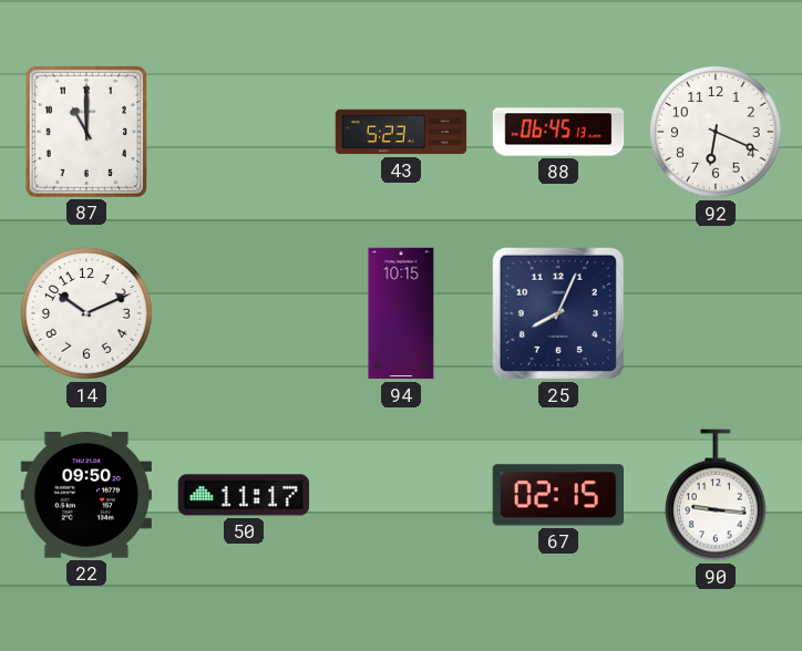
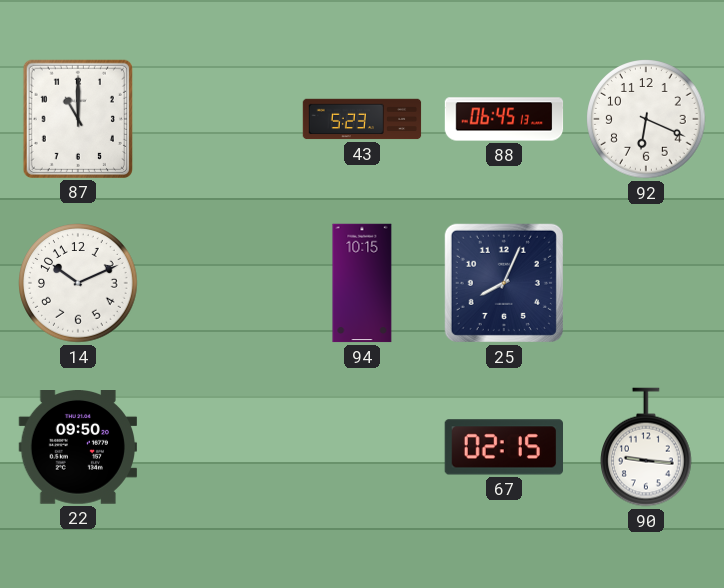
50: 11:17 -> none
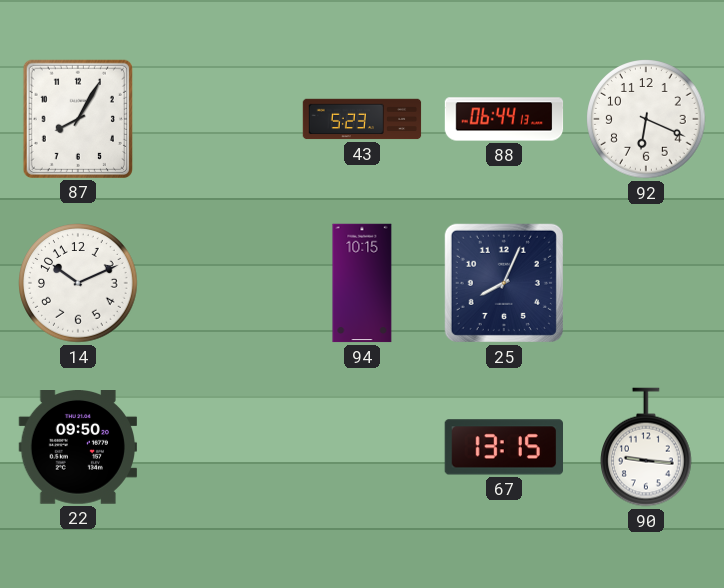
87: 11:00 -> 8:05
88: 06:45 -> 06:44
67: 02:15 -> 13:15
